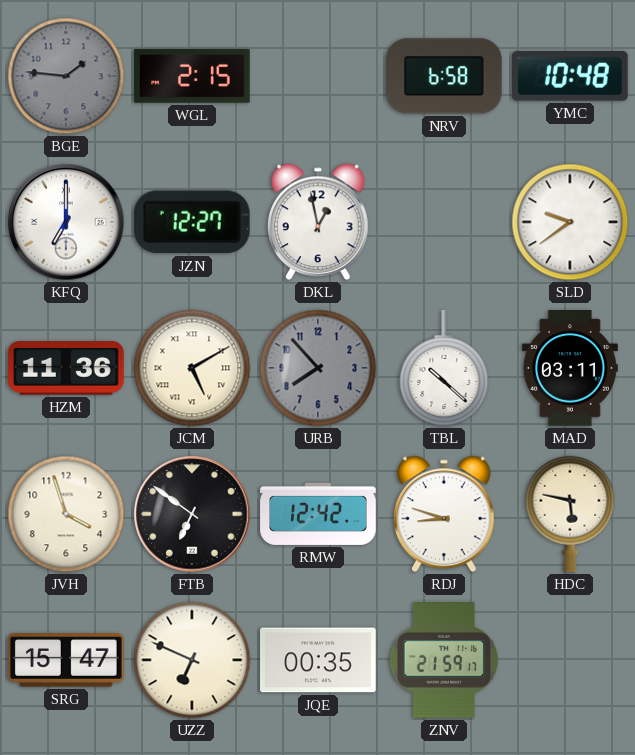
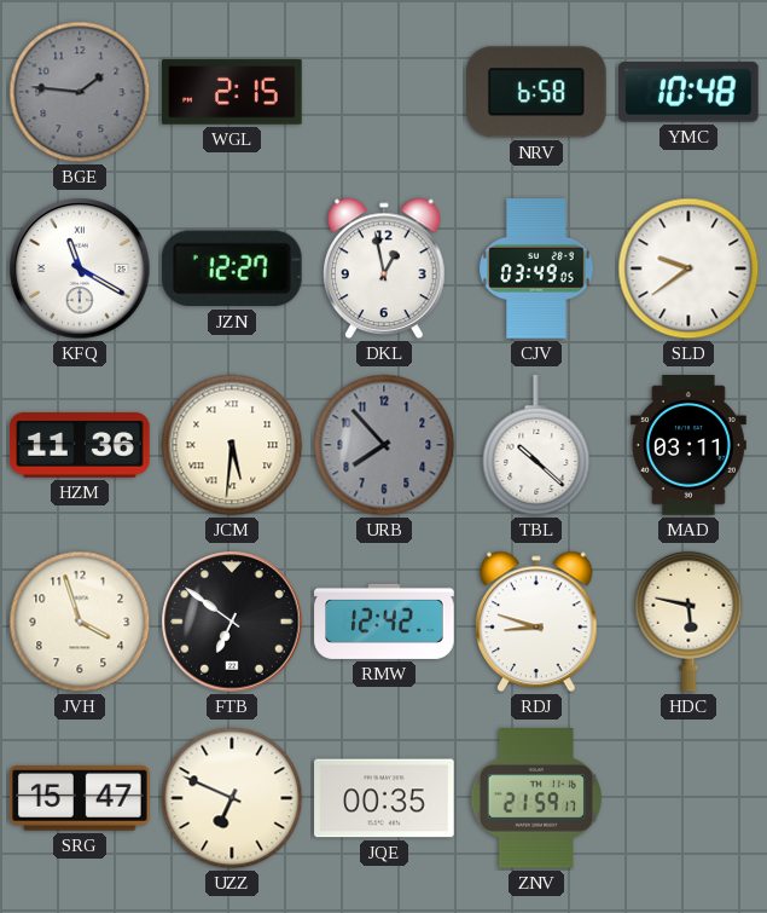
KFQ: 7:00 -> 11:20
CJV: none -> 03:49
JCM: 5:10 -> 5:31
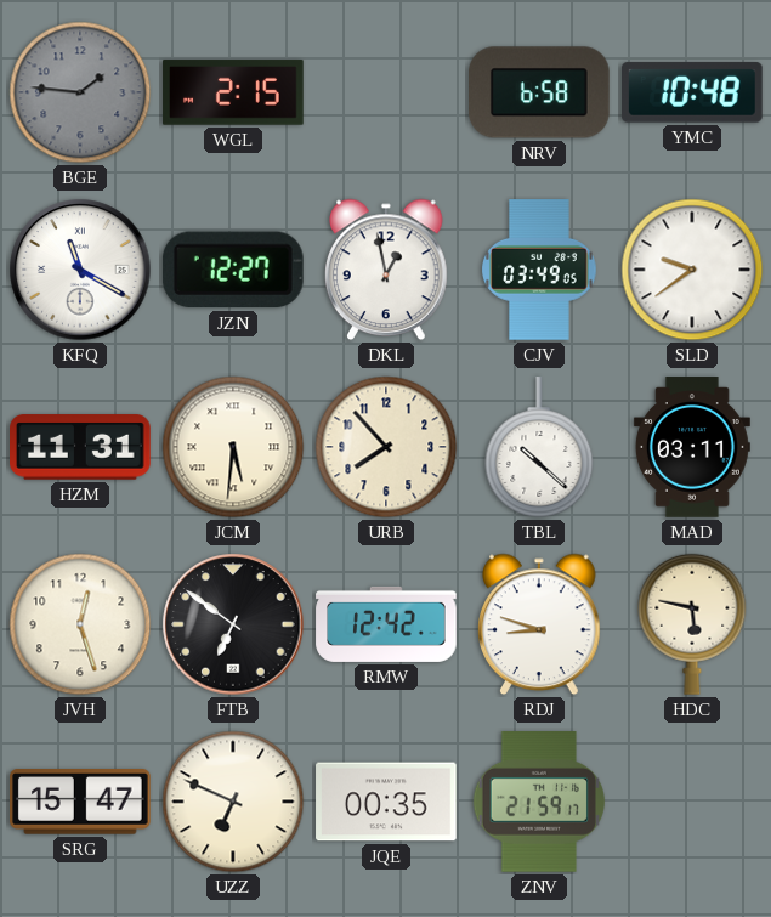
HZM: 11:36 -> 11:31
URB dial: grey -> cream
JVH: 3:57 -> 12:27
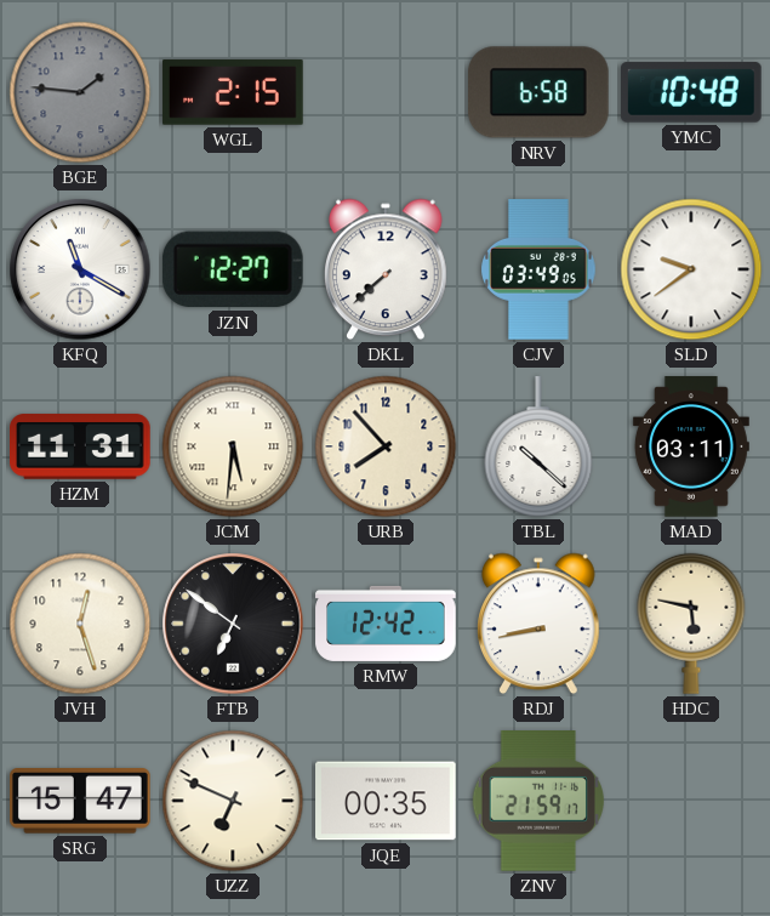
DKL: 12:58 -> 7:38
RDJ: 8:48 -> 8:43
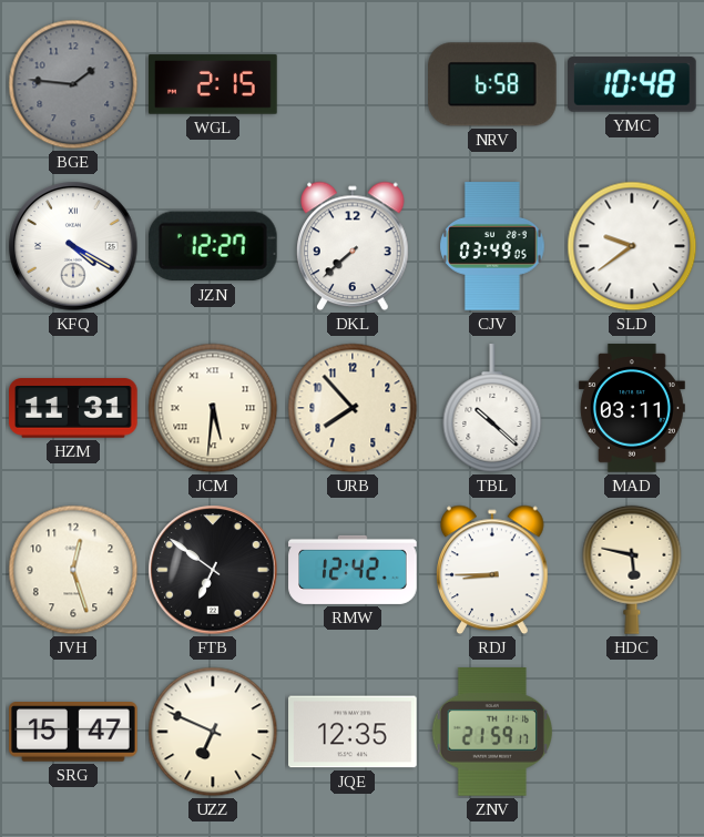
KFQ: 11:20 -> 4:20
RDJ: 8:43 -> 8:45
JQE: 00:35 -> 12:35
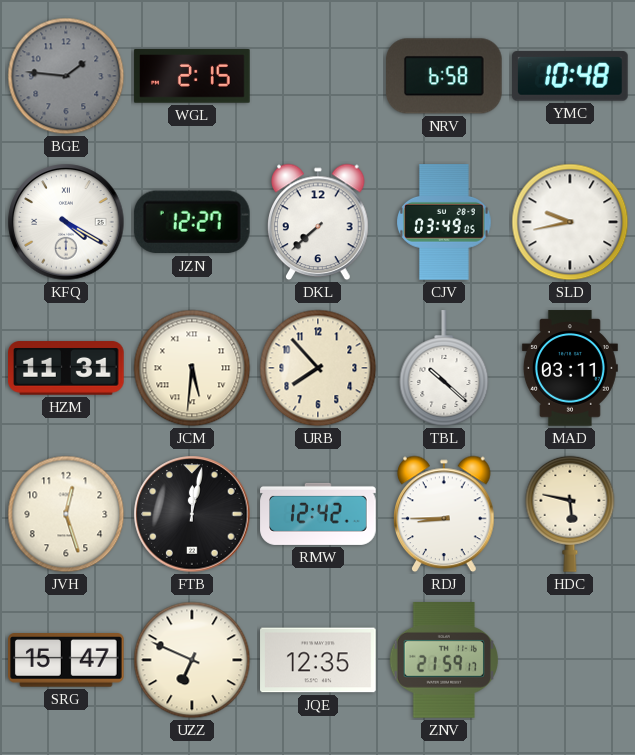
SLD: 9:39 -> 9:43
FTB: 6:51 -> 12:02
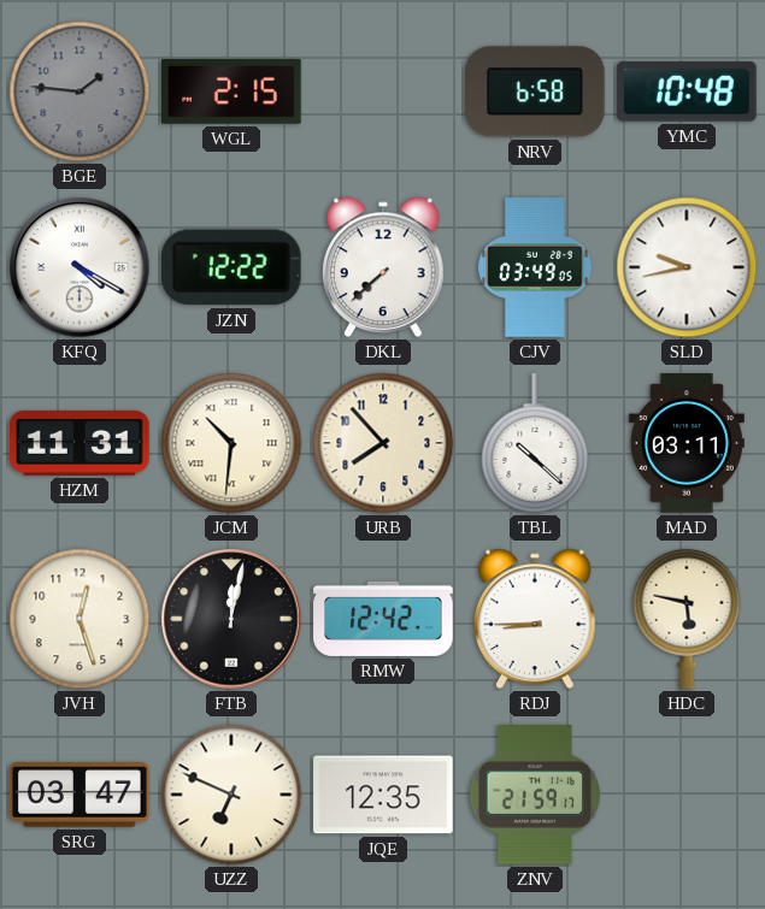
JZN: 12:27 -> 12:22
JCM: 5:31 -> 10:31
SRG: 15:47 -> 03:47
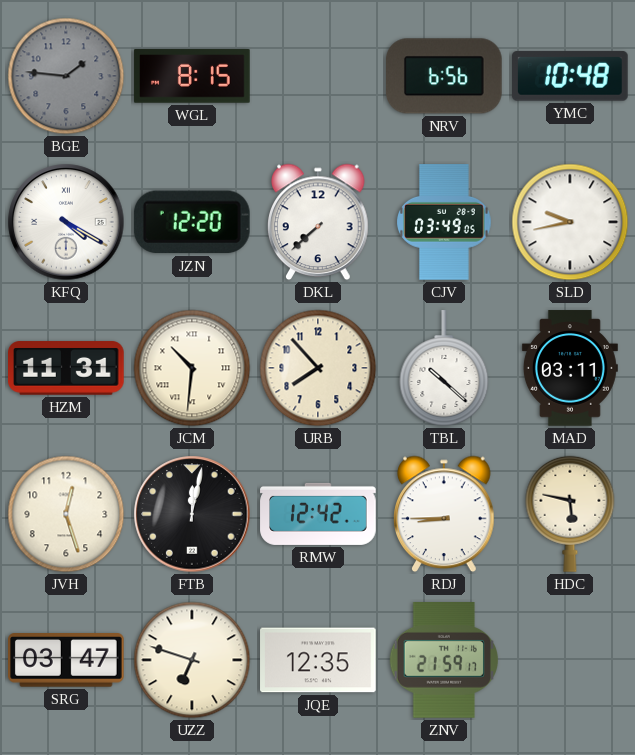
WGL: 2:15 -> 8:15
NRV: 6:58 -> 6:56
JZN: 12:22 -> 12:20
UZZ: 6:49 -> 6:48
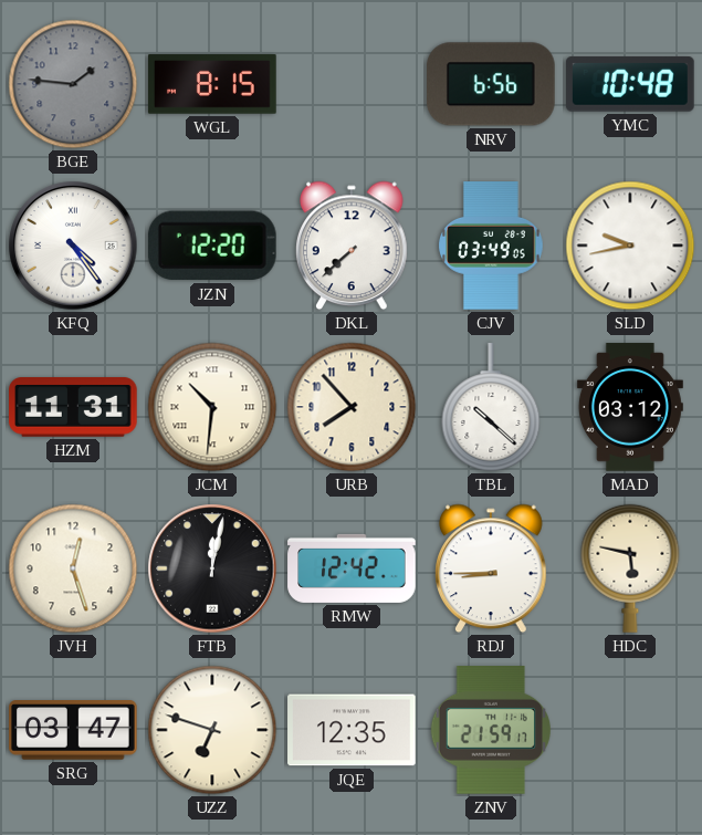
KFQ: 4:20 -> 4:24
MAD: 03:11 -> 03:12
